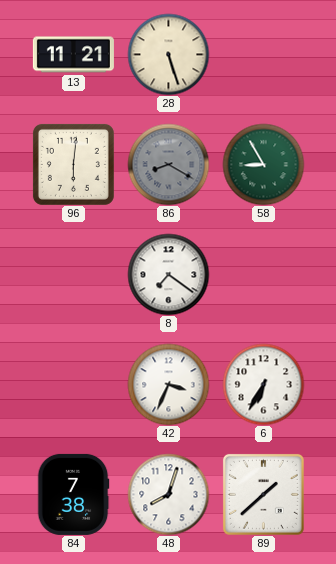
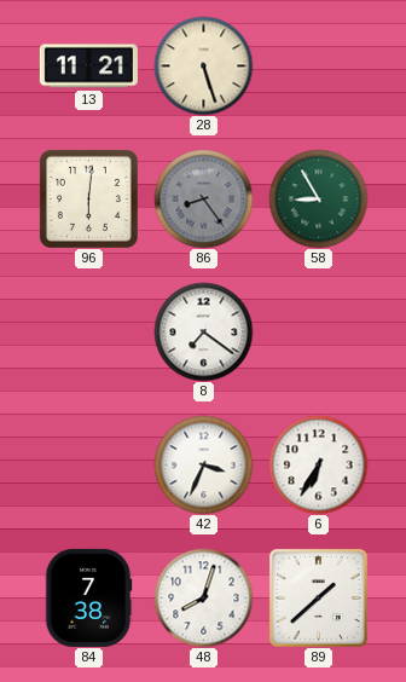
86: 8:20 -> 8:24
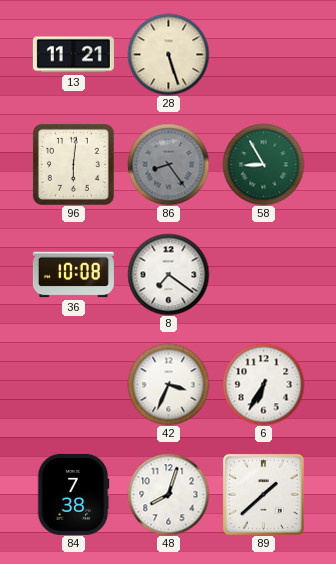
36: none -> 10:08
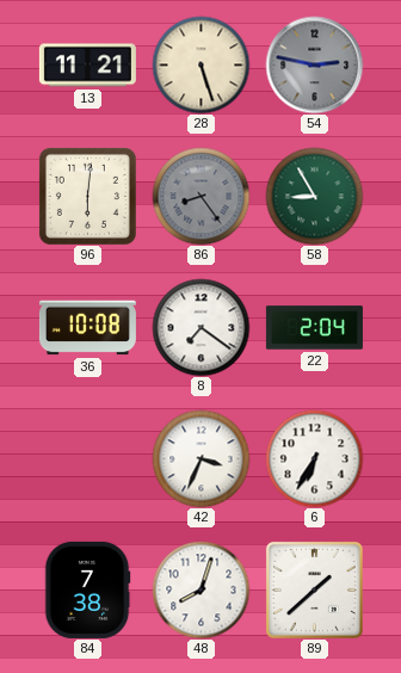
54: none -> 2:47
22: none -> 2:04
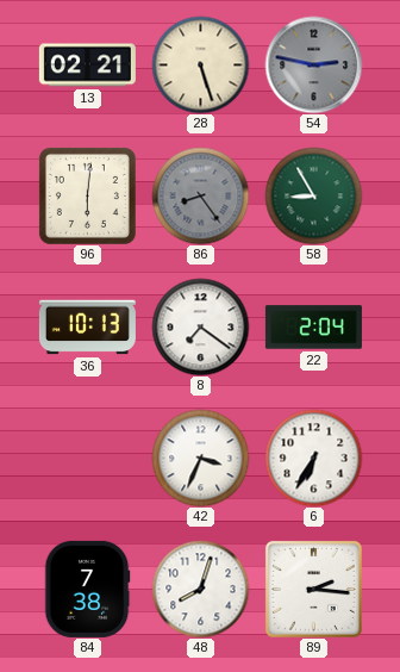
13: 11:21 -> 02:21
36: 10:08 -> 10:13
89: 1:38 -> 2:16
